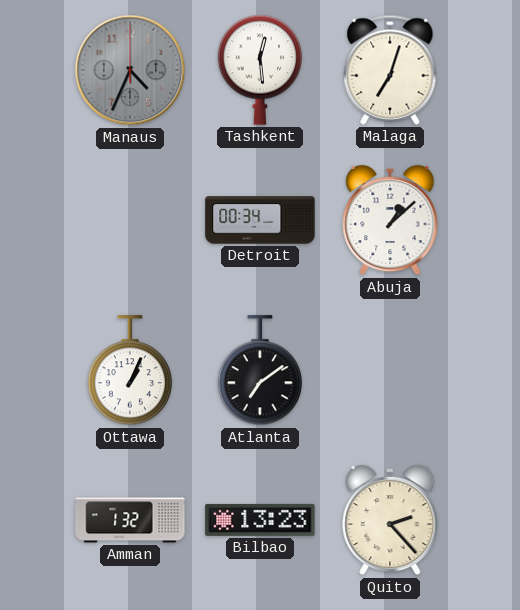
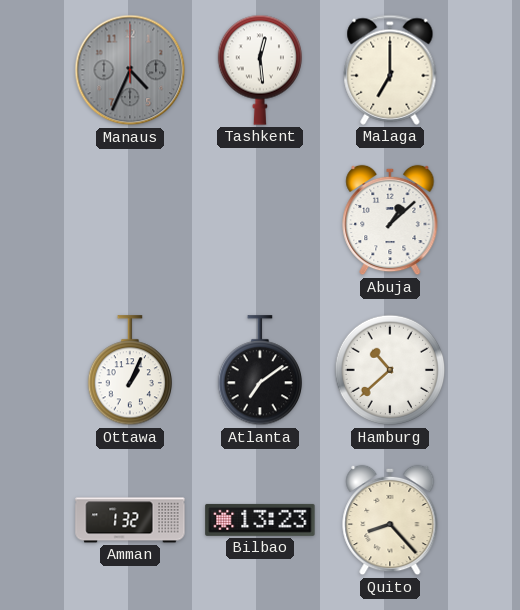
Malaga: 7:03 -> 7:00
Detroit: 00:34 -> none
Hamburg: none -> 10:38
Quito: 2:23 -> 8:23
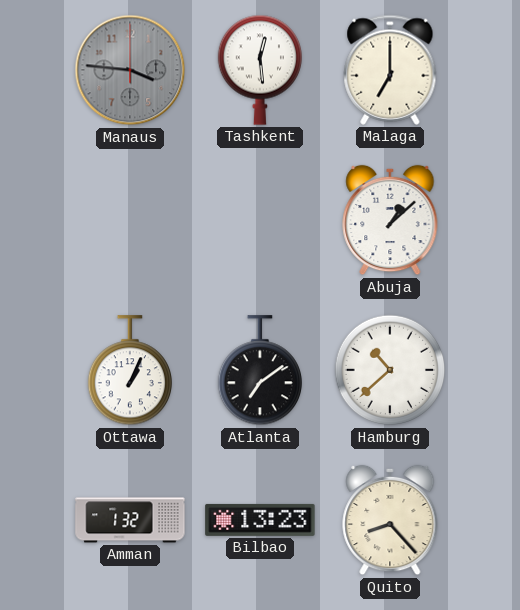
Manaus: 4:34 -> 3:46
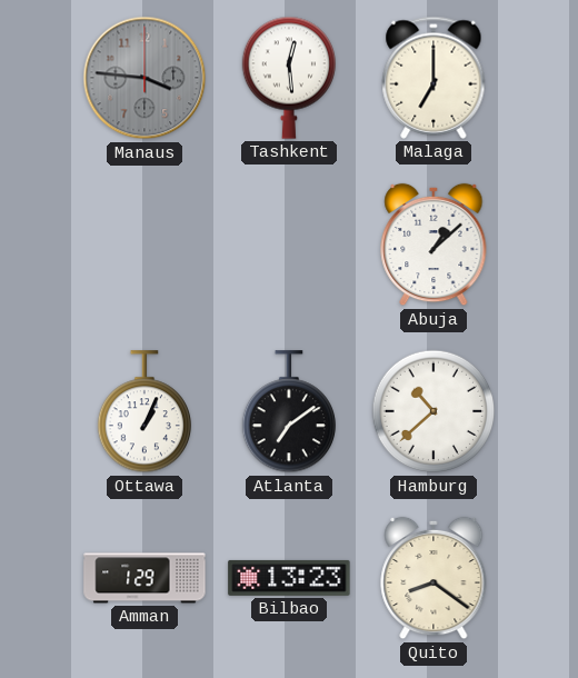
Amman: 1:32 -> 1:29
Quito: 8:23 -> 8:21
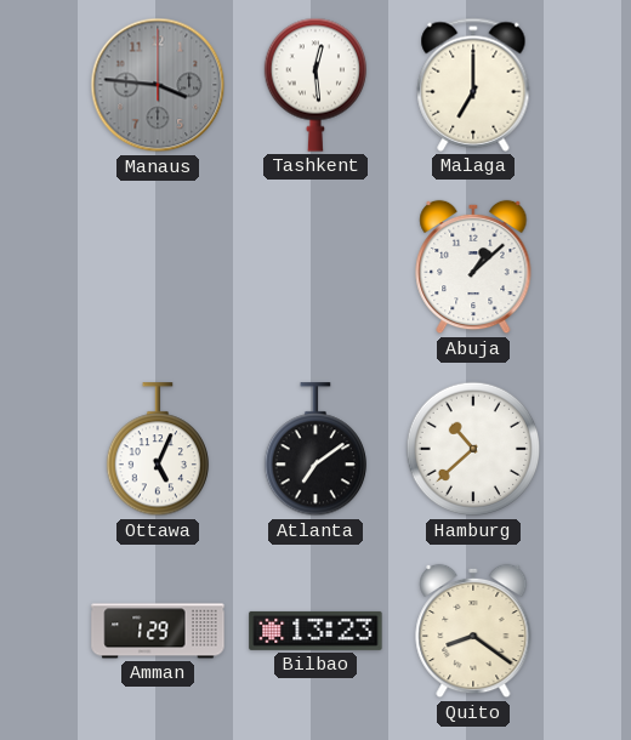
Ottawa: 1:04 -> 5:04
